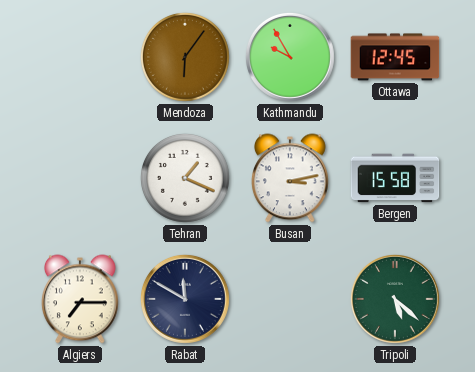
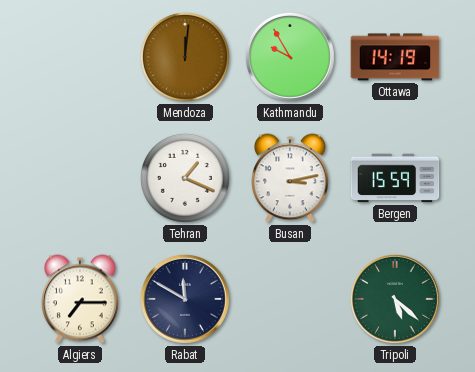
Mendoza: 6:06 -> 12:01
Ottawa: 12:45 -> 14:19
Bergen: 15:58 -> 15:59
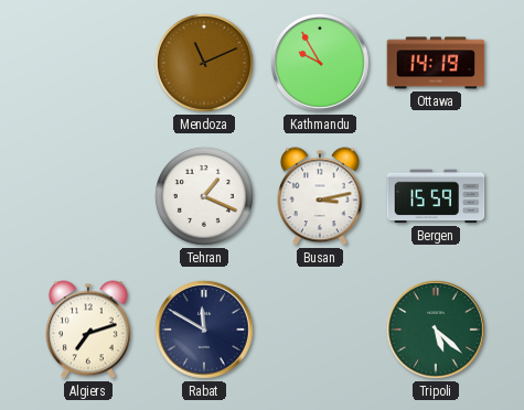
Mendoza: 12:01 -> 11:11
Algiers: 7:15 -> 7:12
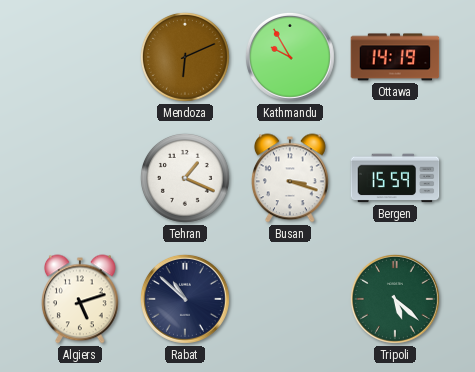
Mendoza: 11:11 -> 6:11
Busan: 3:13 -> 3:18
Algiers: 7:12 -> 5:12
Rabat: 11:50 -> 10:52
